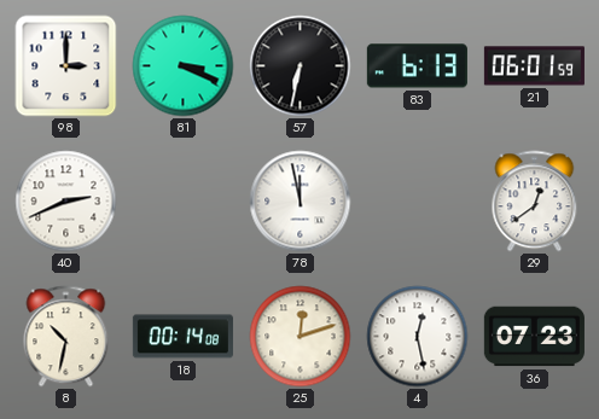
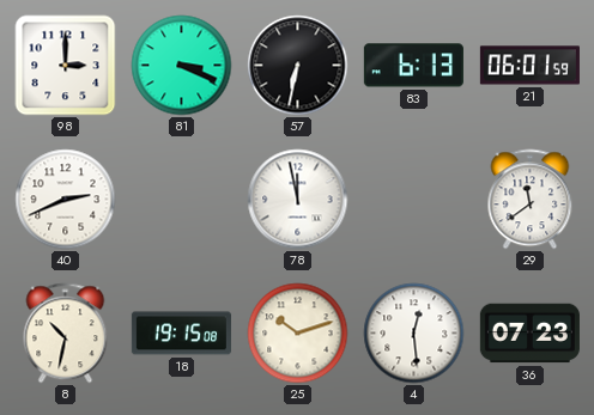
29: 12:39 -> 11:39
18: 00:14 -> 19:15
25: 12:12 -> 10:12
4: 12:28 -> 12:29
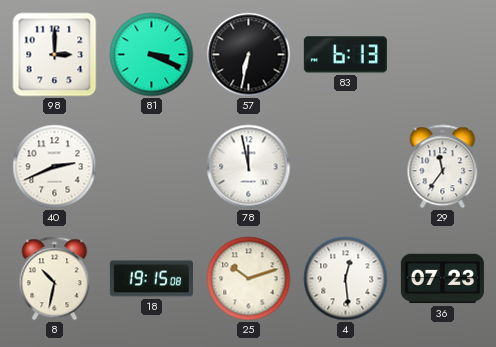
21: 06:01 -> none
29: 11:39 -> 11:36
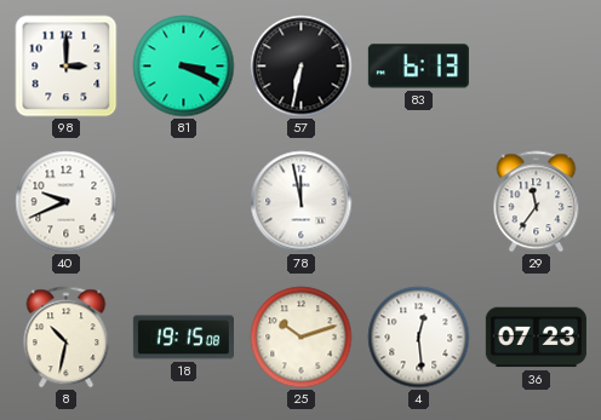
40: 2:41 -> 9:41
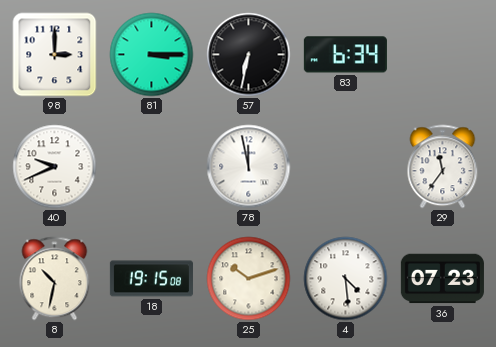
81: 3:19 -> 3:15
83: 6:13 -> 6:34
4: 12:29 -> 4:29
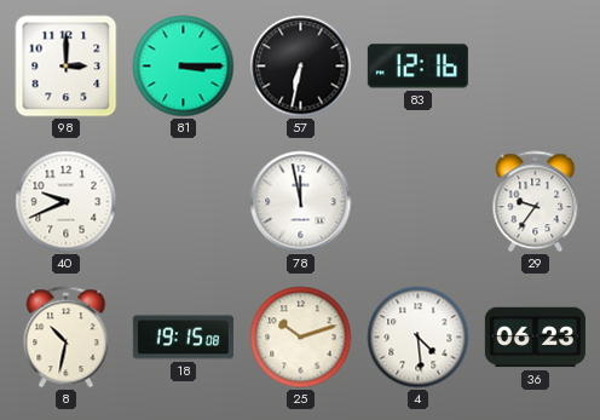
83: 6:34 -> 12:16
29: 11:36 -> 9:36
36: 07:23 -> 06:23
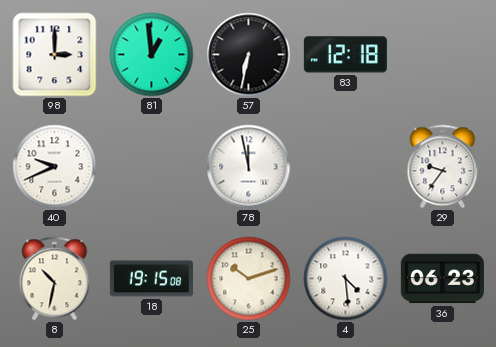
81: 3:15 -> 12:59
83: 12:16 -> 12:18
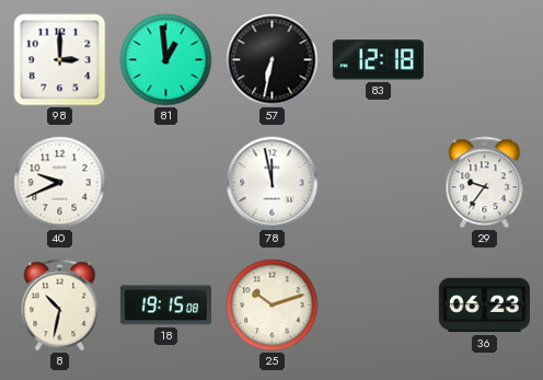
4: 4:29 -> none
